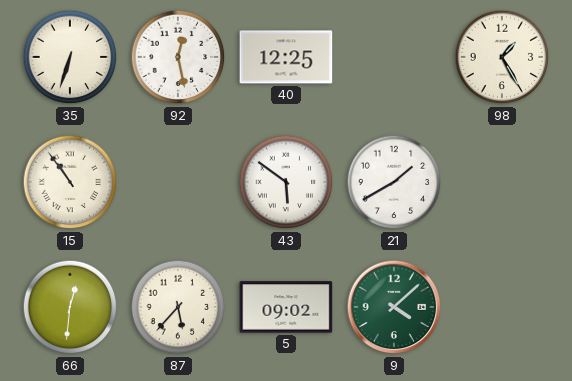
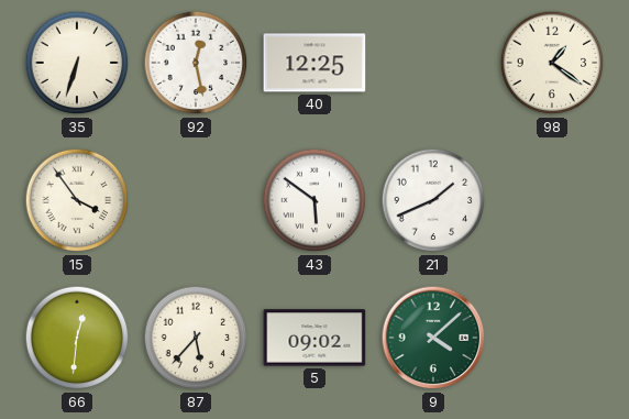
98: 1:25 -> 1:21
15: 10:54 -> 3:54
21: 1:40 -> 1:41
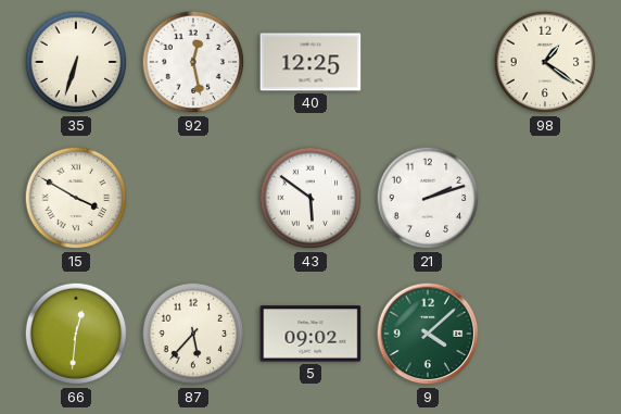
15: 3:54 -> 3:50
21: 1:41 -> 2:12
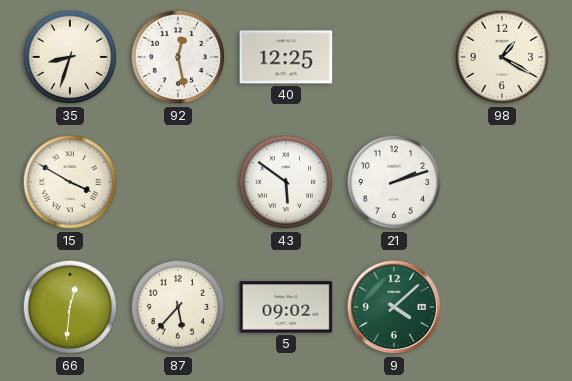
35: 6:33 -> 8:33
98: 1:21 -> 1:20
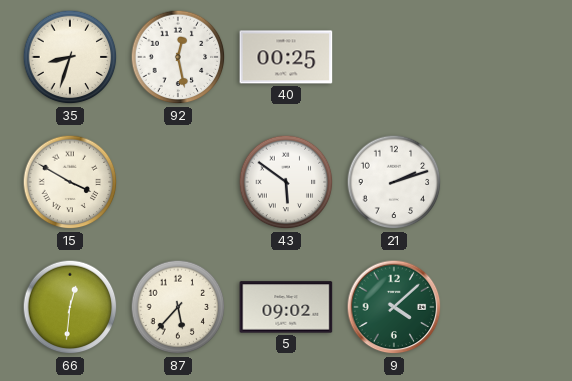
40: 12:25 -> 00:25
98: 1:20 -> none
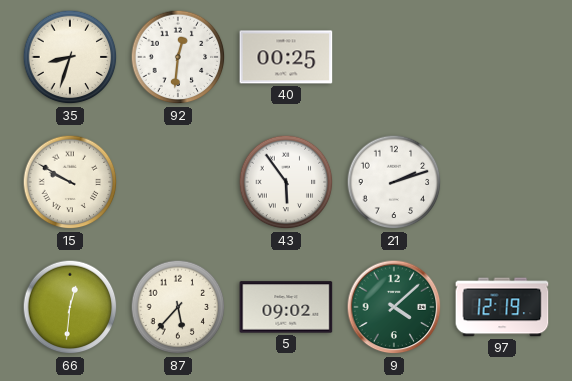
92: 12:28 -> 12:31
15: 3:50 -> 9:50
43: 5:51 -> 5:54
97: none -> 12:19
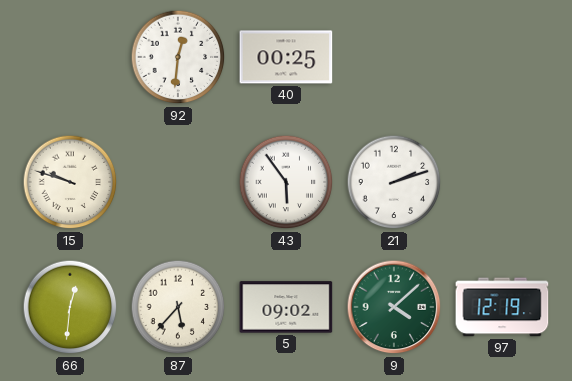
35: 8:33 -> none
15: 9:50 -> 9:48
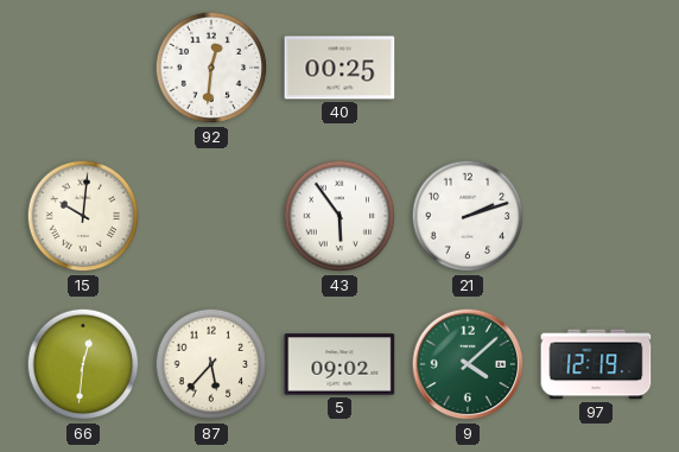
15: 9:48 -> 10:01
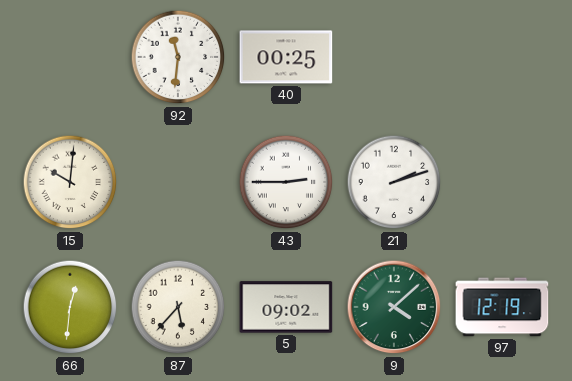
92: 12:31 -> 11:31
43: 5:54 -> 2:45
